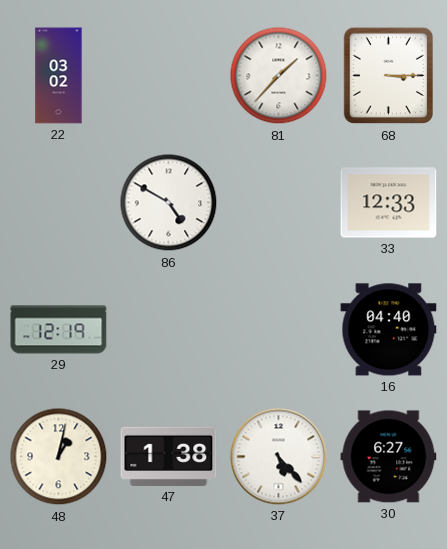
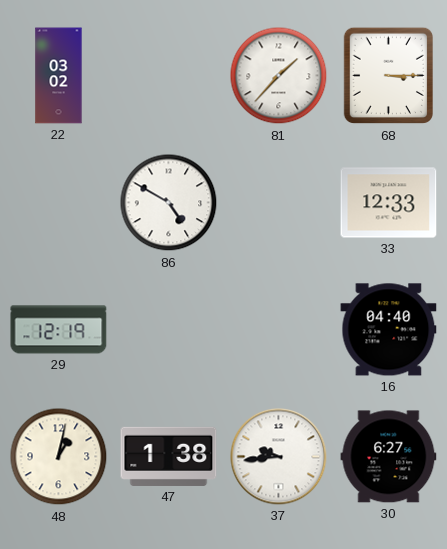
37: 5:23 -> 9:44
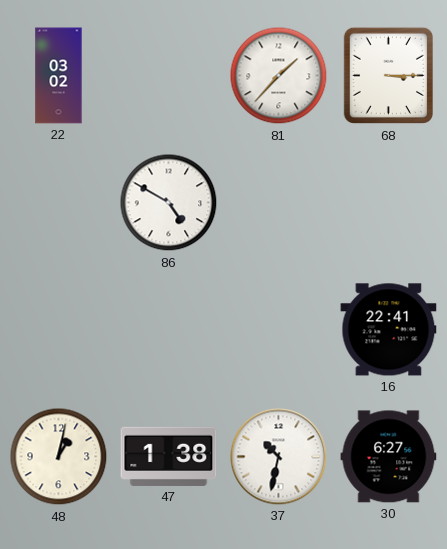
33: 12:33 -> none
29: 12:19 -> none
16: 04:40 -> 22:41
37: 9:44 -> 10:32
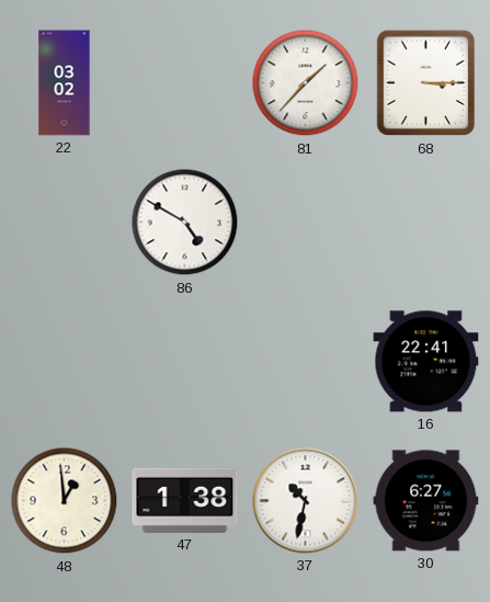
48: 1:02 -> 12:59
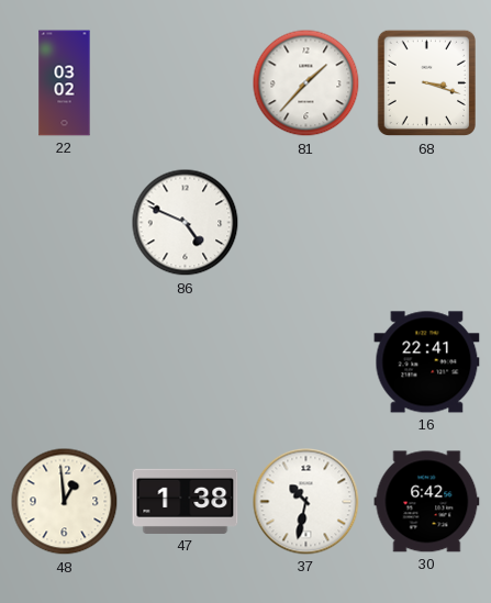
68: 3:15 -> 3:18
86: 4:50 -> 4:49
30: 6:27 -> 6:42
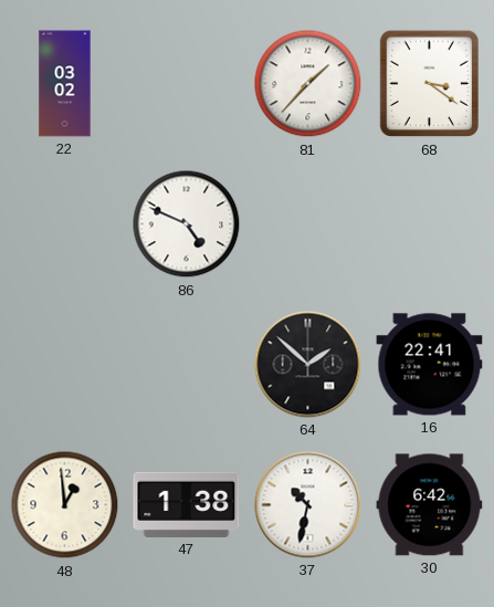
68: 3:18 -> 3:21
64: none -> 1:52
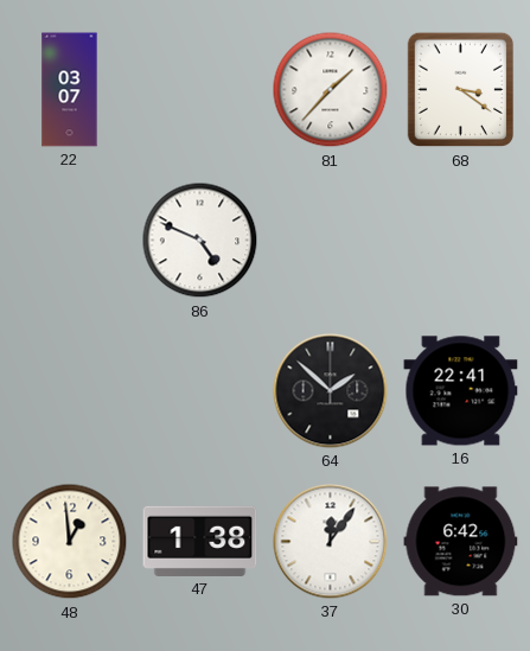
22: 03:02 -> 03:07
37: 10:32 -> 12:06
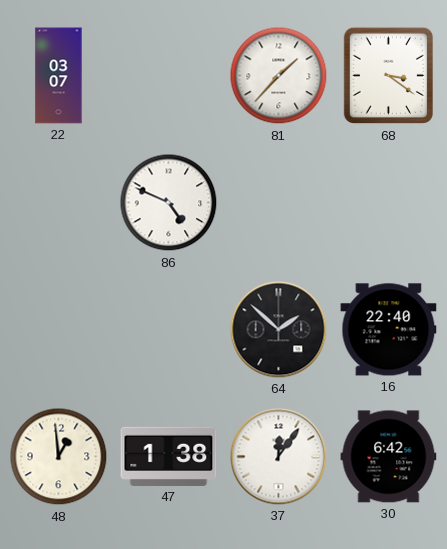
16: 22:41 -> 22:40
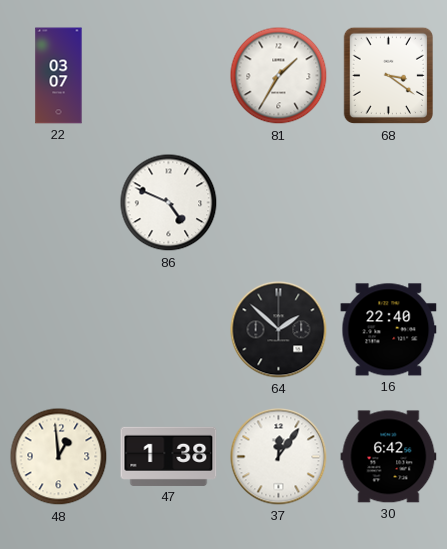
81: 1:37 -> 1:35
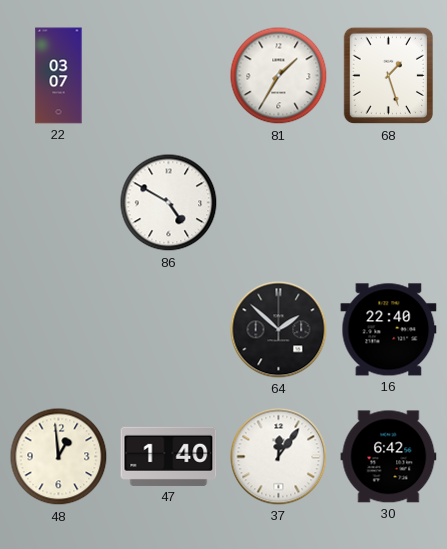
68: 3:21 -> 1:27
86: 4:49 -> 4:50
47: 1:38 -> 1:40
